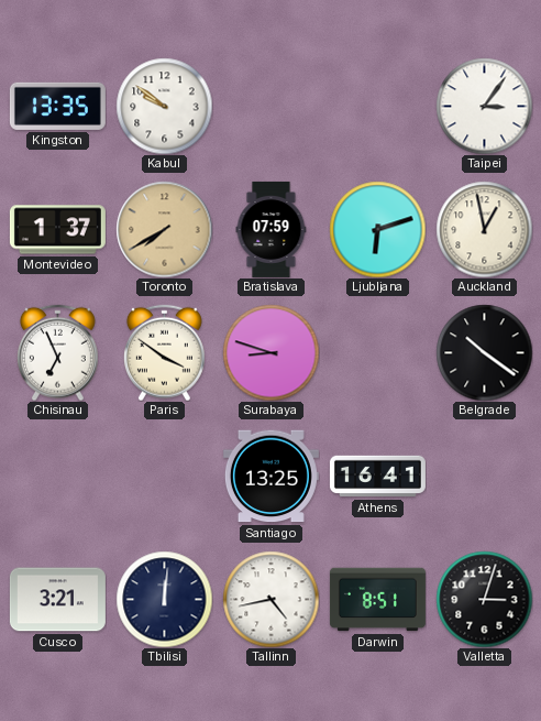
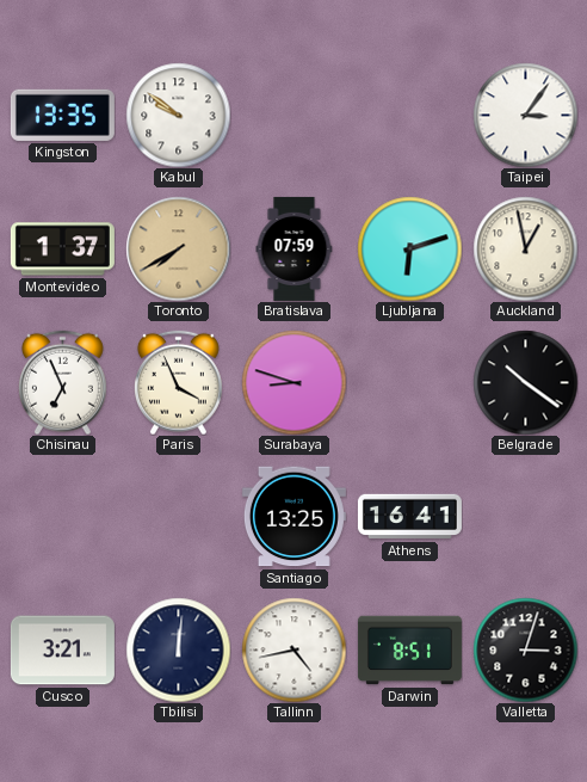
Paris: 3:51 -> 3:56
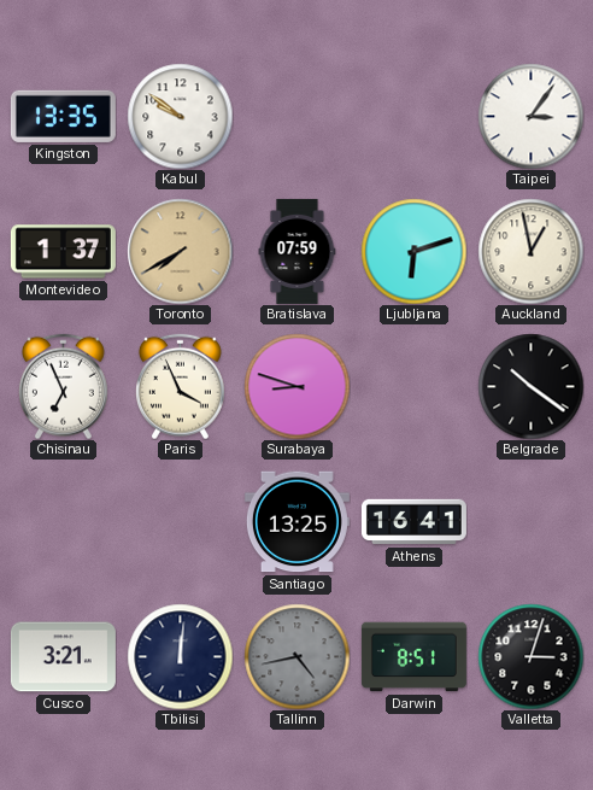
Tallinn dial: white -> grey
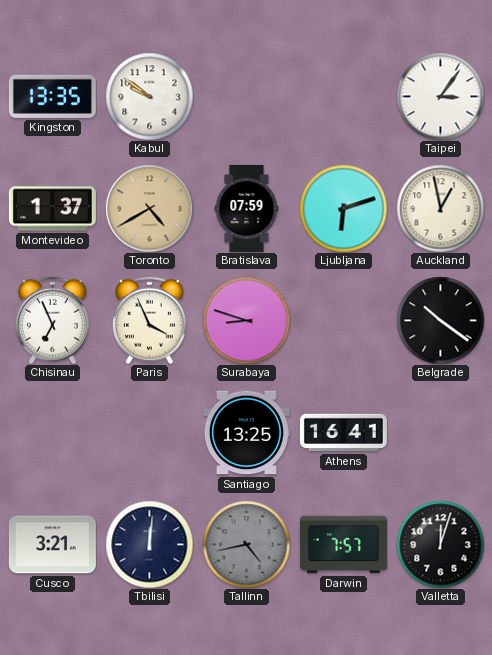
Toronto: 7:40 -> 4:40
Darwin: 8:51 -> 7:57
Valletta: 3:03 -> 12:03
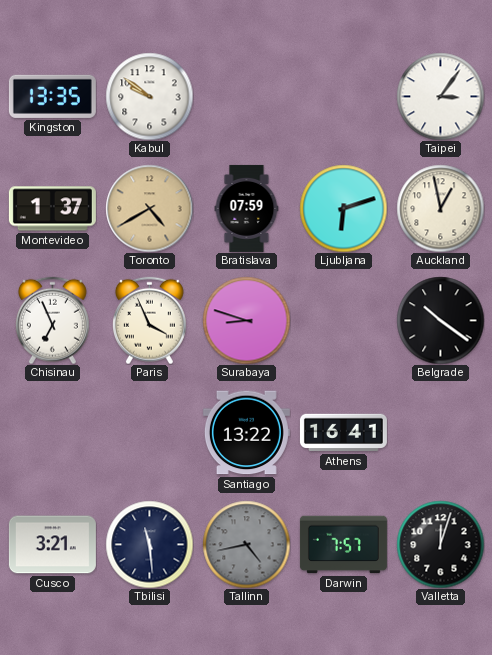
Santiago: 13:25 -> 13:22
Tbilisi: 12:01 -> 11:29
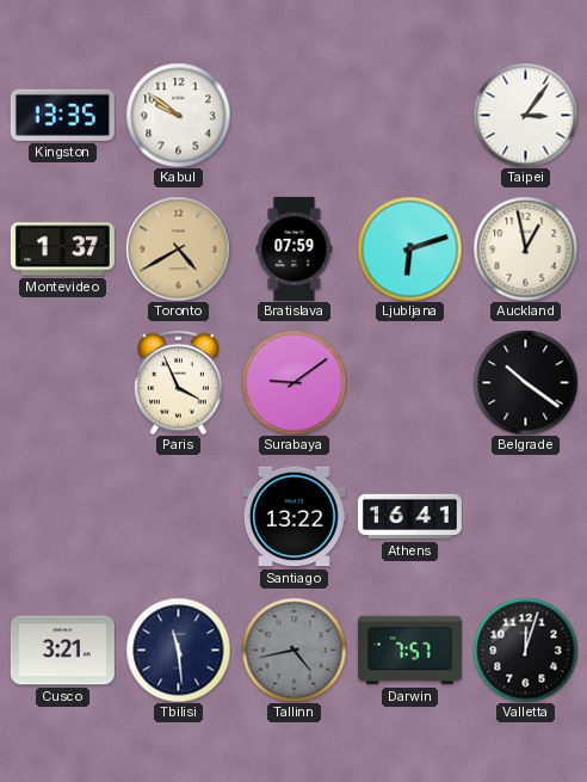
Chisinau: 6:56 -> none
Surabaya: 8:48 -> 9:09
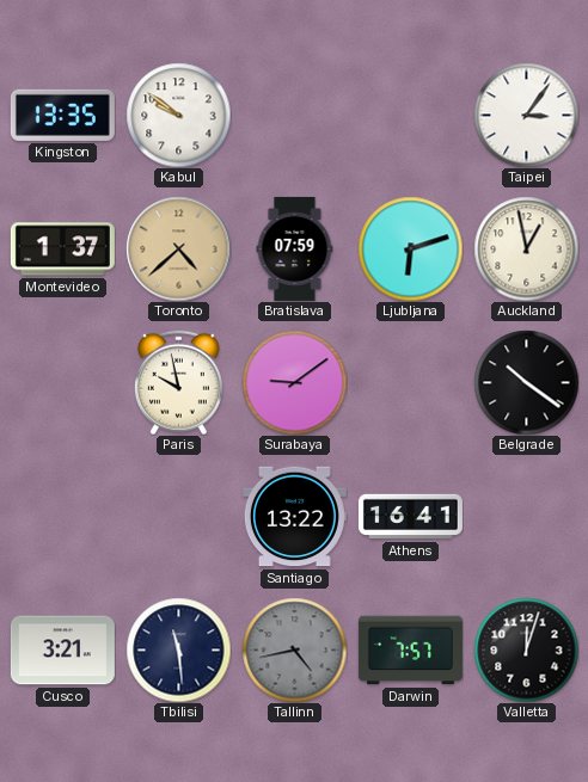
Toronto: 4:40 -> 4:38
Paris: 3:56 -> 9:58
